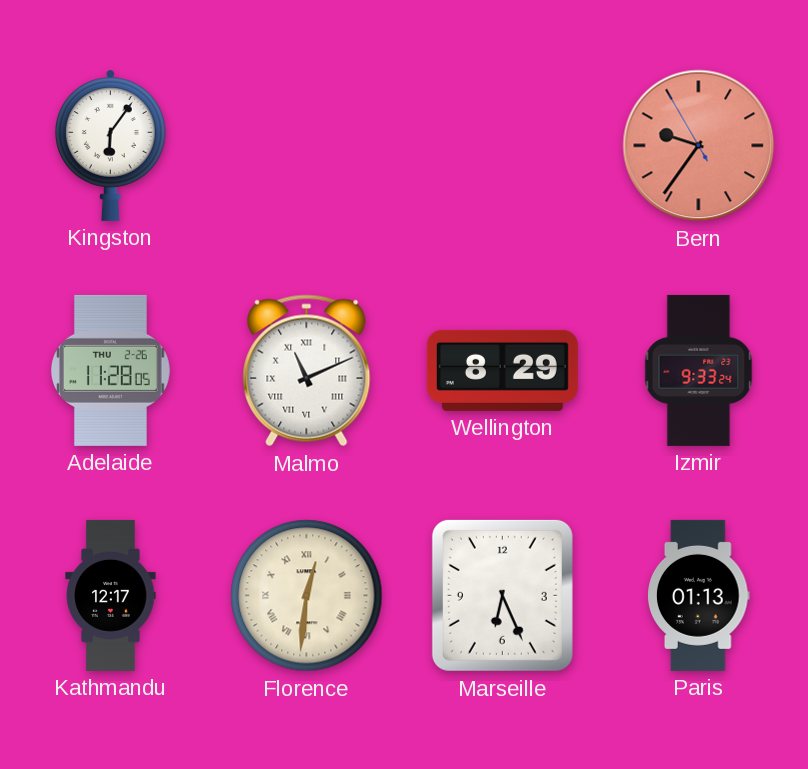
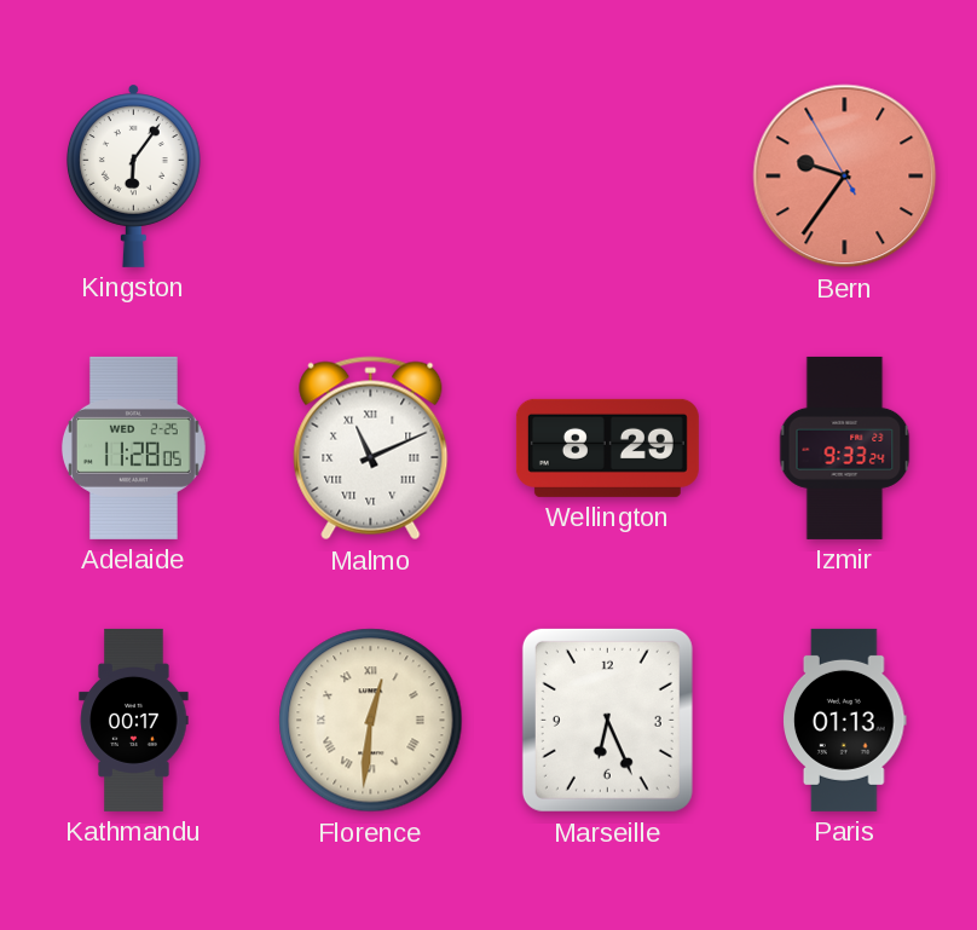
Adelaide date: THU 2-26 -> WED 2-25
Kathmandu: 12:17 -> 00:17
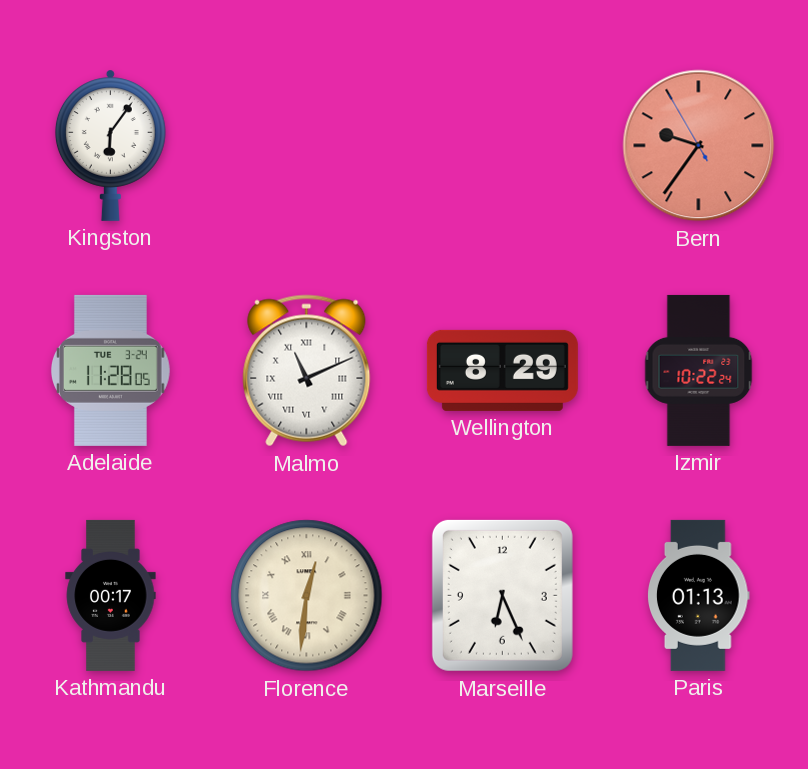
Adelaide date: WED 2-25 -> TUE 3-24
Izmir: 9:33 -> 10:22
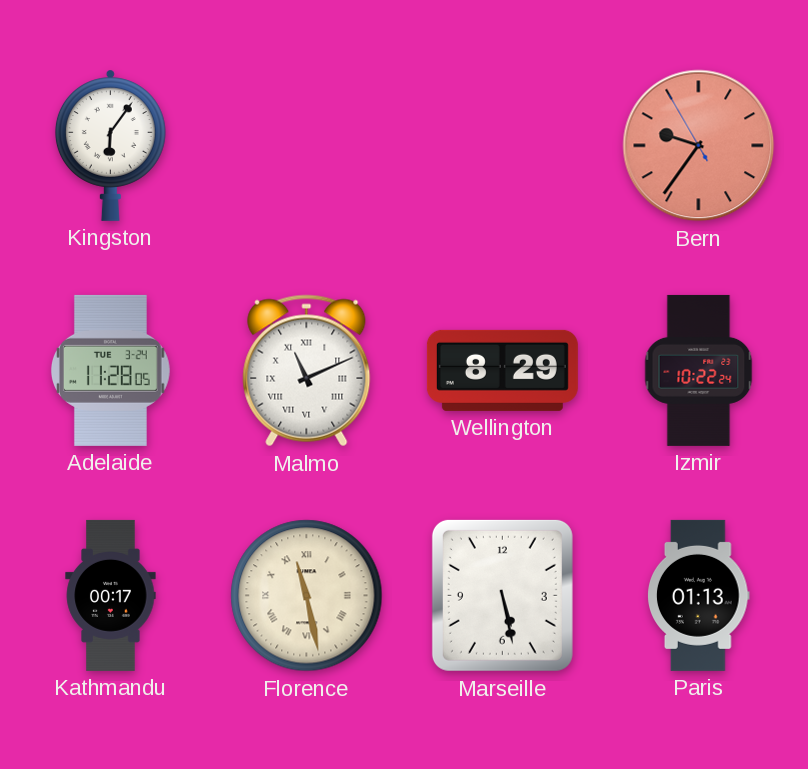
Florence: 12:31 -> 11:28
Marseille: 6:26 -> 5:28
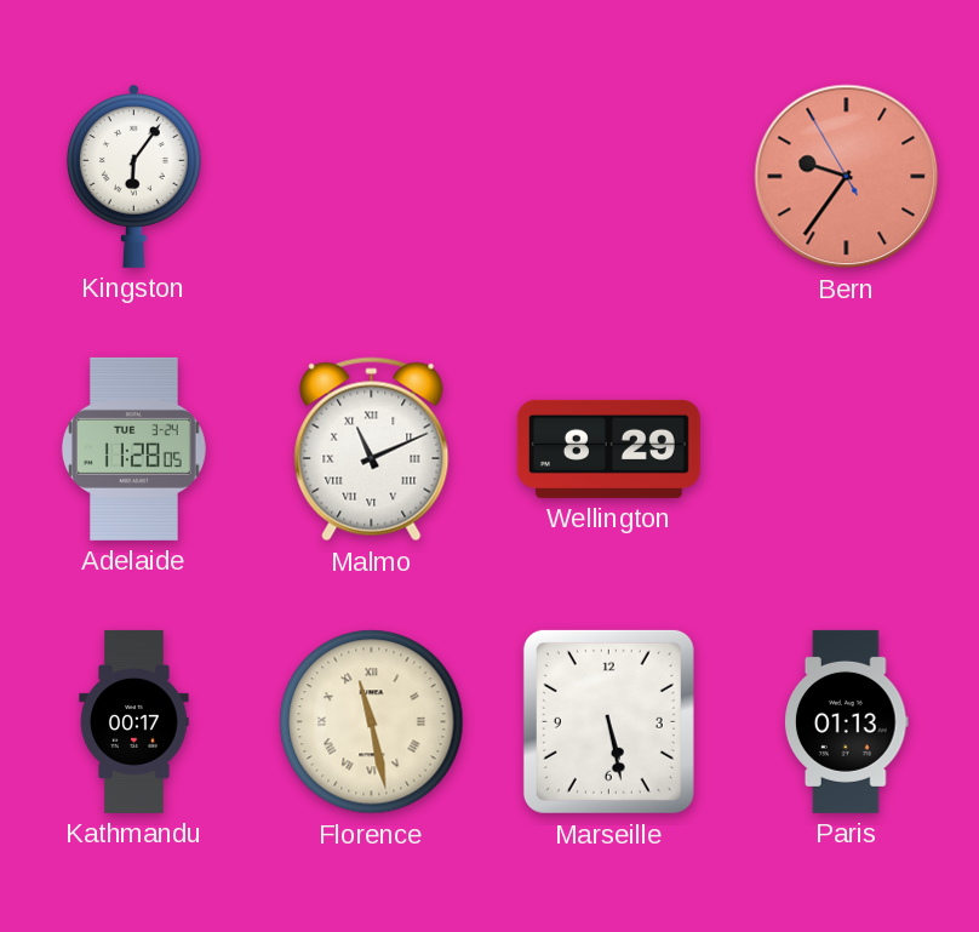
Izmir: 10:22 -> none
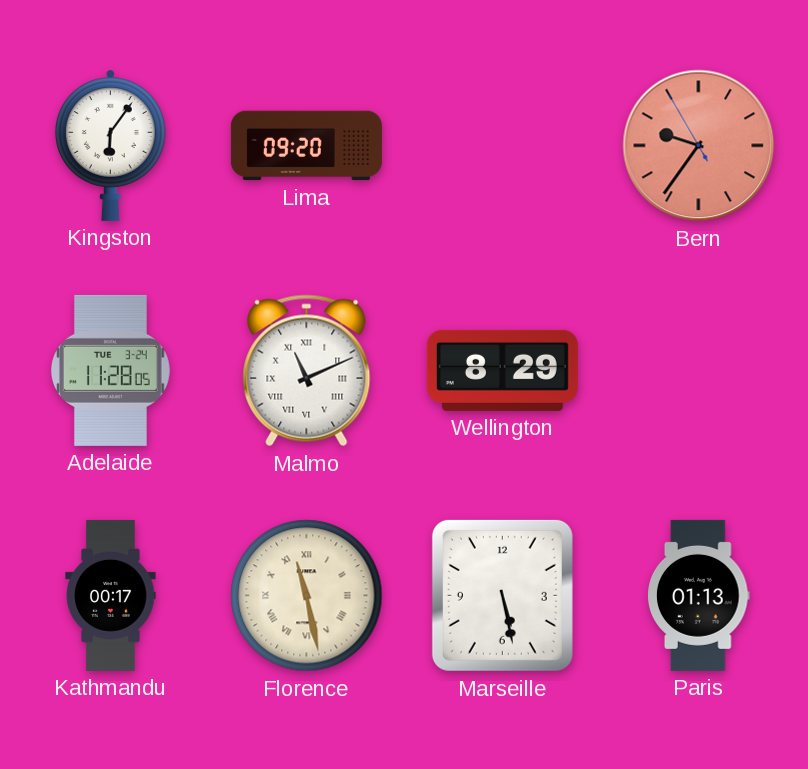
Lima: none -> 09:20
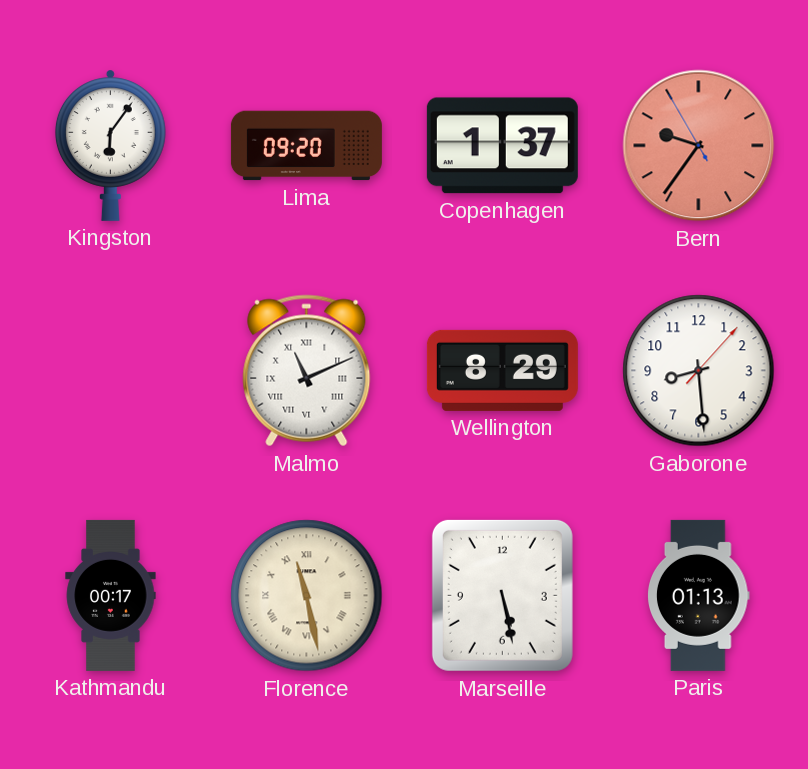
Copenhagen: none -> 1:37
Adelaide: 11:28 -> none
Gaborone: none -> 8:29
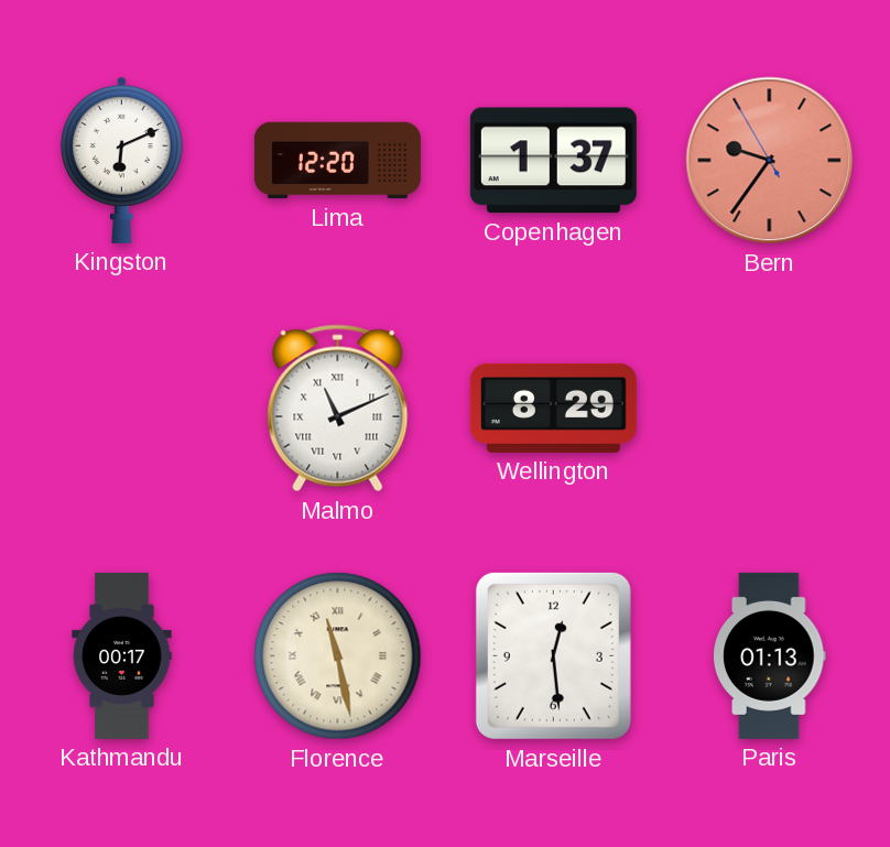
Kingston: 6:06 -> 6:11
Lima: 09:20 -> 12:20
Gaborone: 8:29 -> none
Marseille: 5:28 -> 12:29
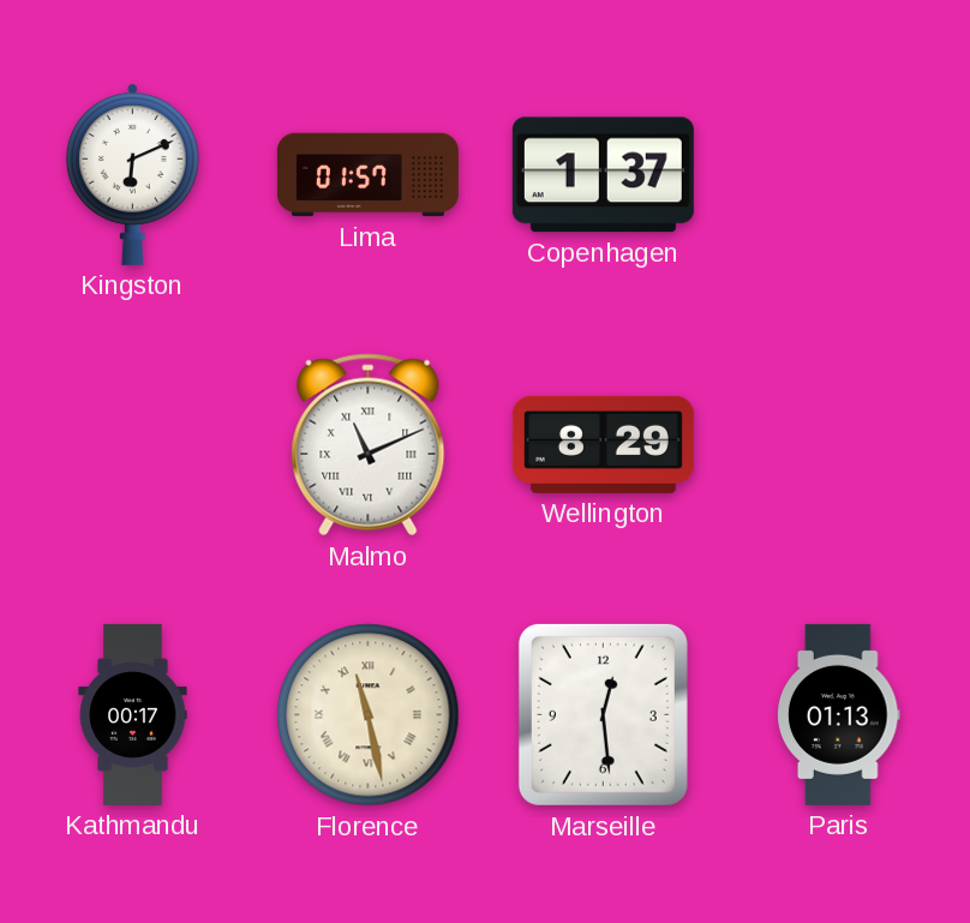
Lima: 12:20 -> 01:57
Bern: 9:35 -> none
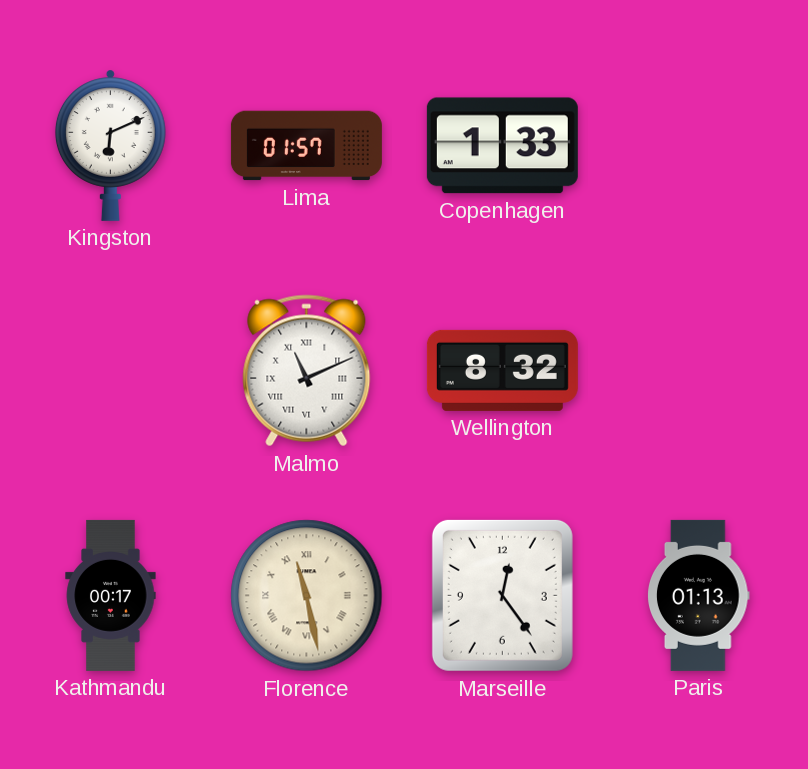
Copenhagen: 1:37 -> 1:33
Wellington: 8:29 -> 8:32
Marseille: 12:29 -> 12:24
